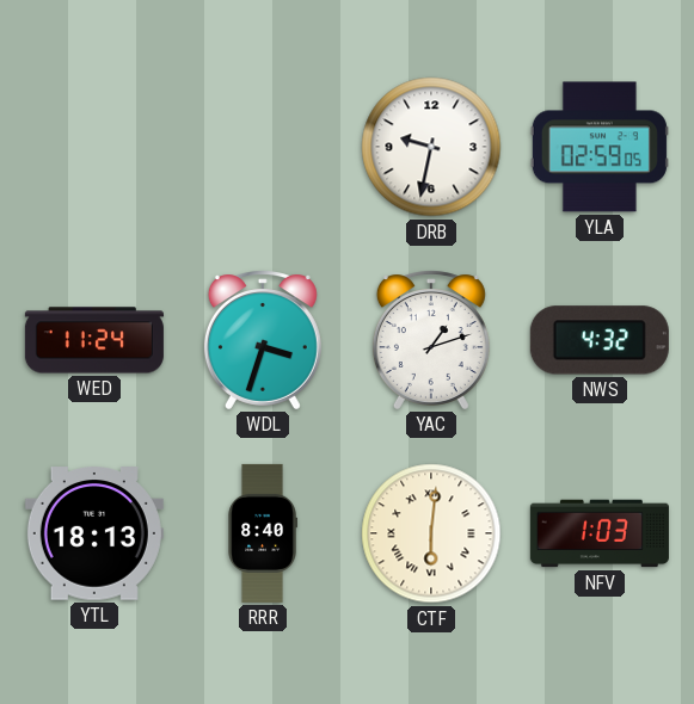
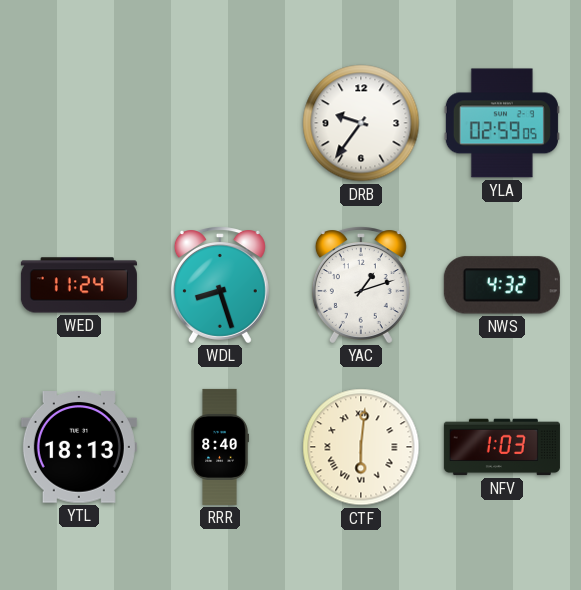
DRB: 9:32 -> 9:36
WDL: 3:33 -> 8:27
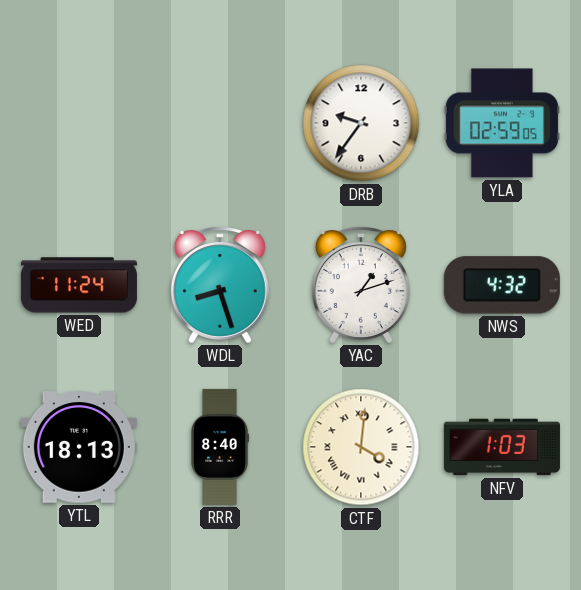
CTF: 6:01 -> 4:01
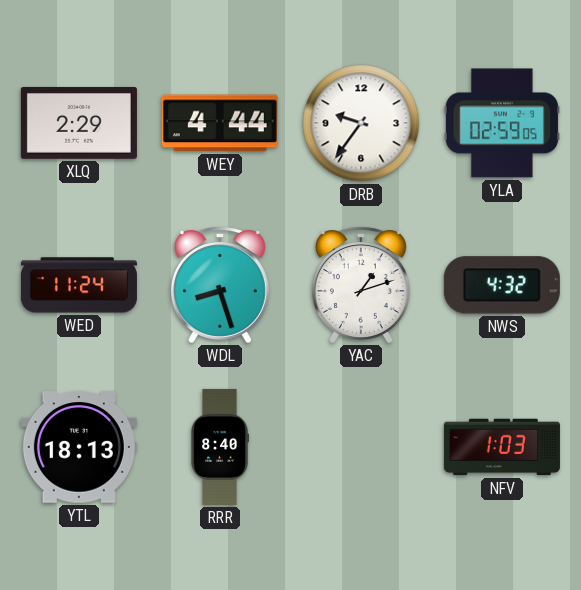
XLQ: none -> 2:29
WEY: none -> 4:44
CTF: 4:01 -> none
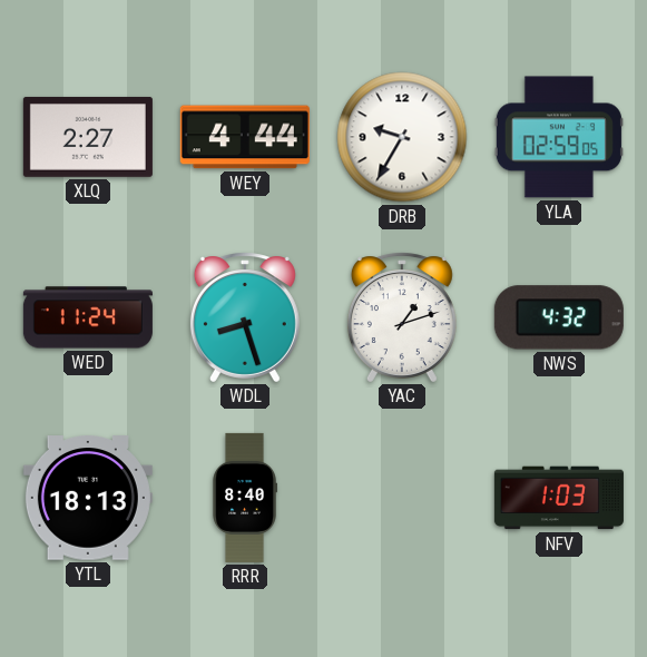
XLQ: 2:29 -> 2:27
DRB: 9:36 -> 9:35
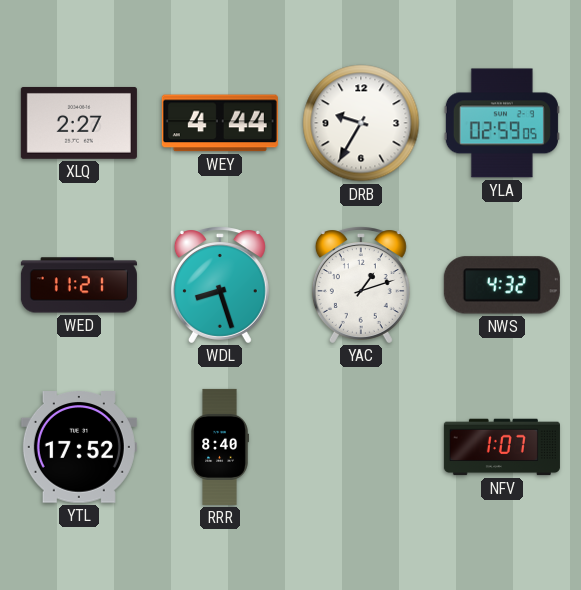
WED: 11:24 -> 11:21
YTL: 18:13 -> 17:52
NFV: 1:03 -> 1:07
